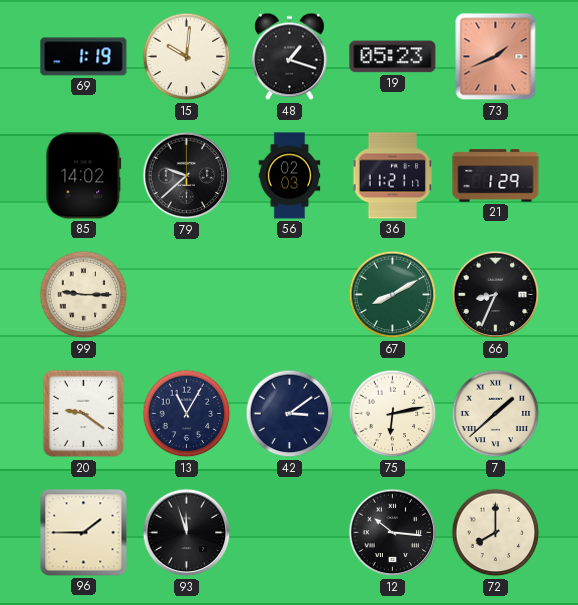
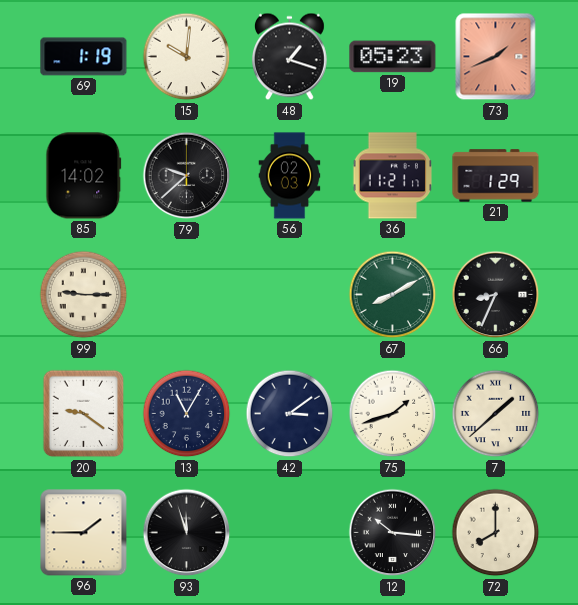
75: 6:13 -> 1:42
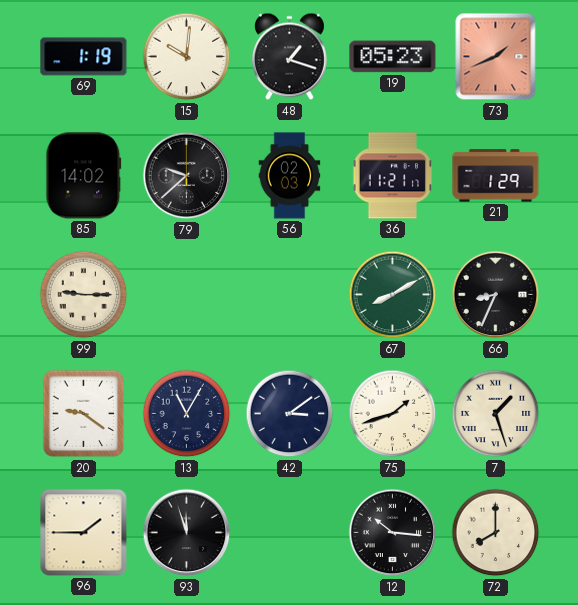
7: 1:38 -> 1:27
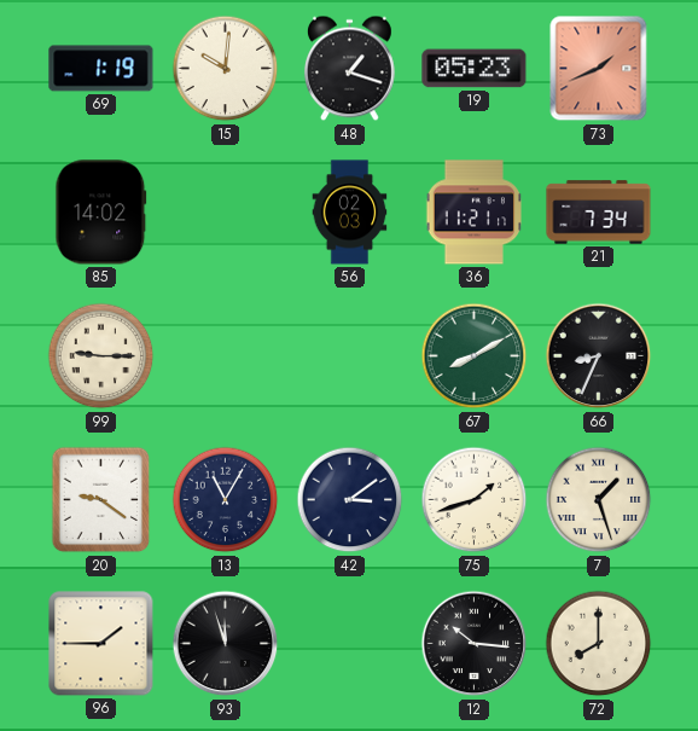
79: 9:38 -> none
21: 1:29 -> 7:34
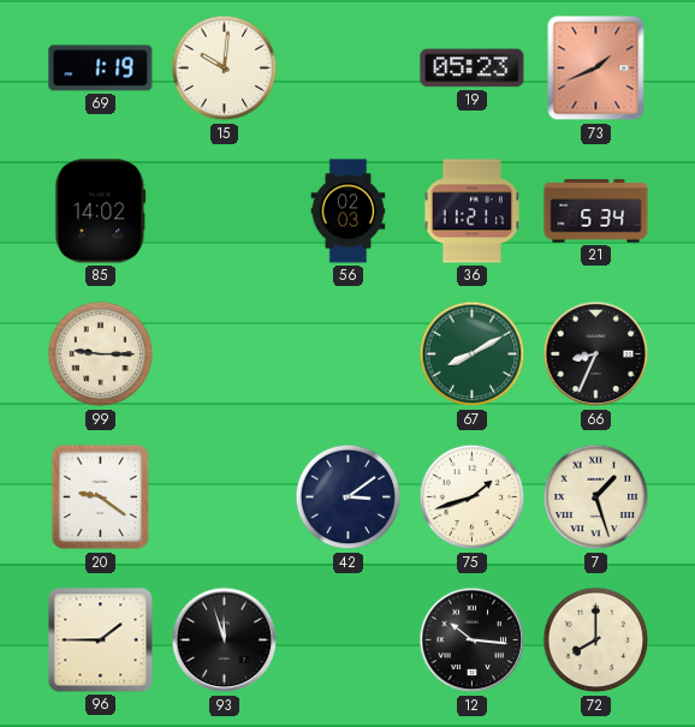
48: 1:18 -> none
21: 7:34 -> 5:34
13: 11:05 -> none
